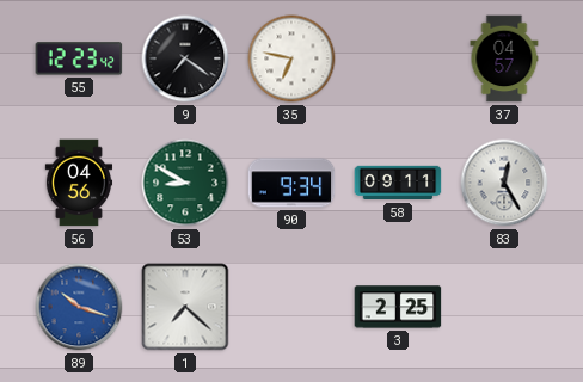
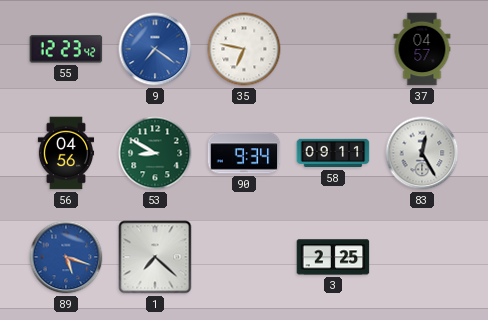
9 dial: black -> blue
89: 10:18 -> 5:18
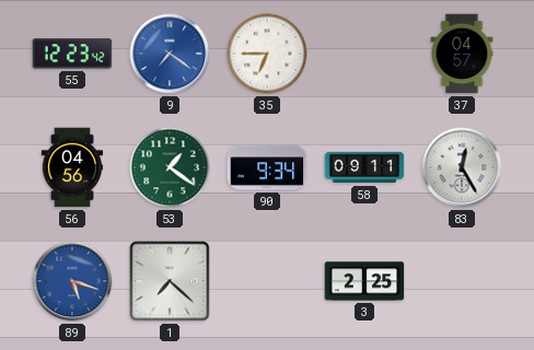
35: 6:47 -> 6:45
53: 8:50 -> 1:21
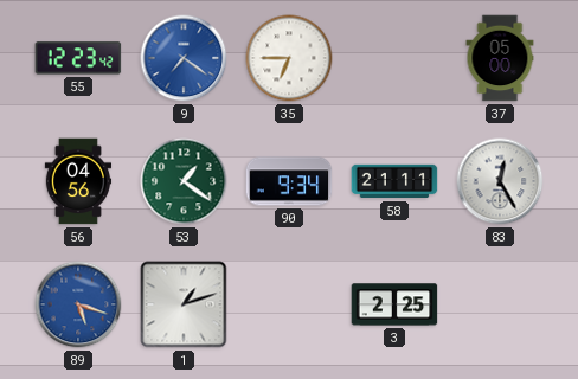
37: 04:57 -> 05:00
58: 09:11 -> 21:11
1: 7:22 -> 1:12
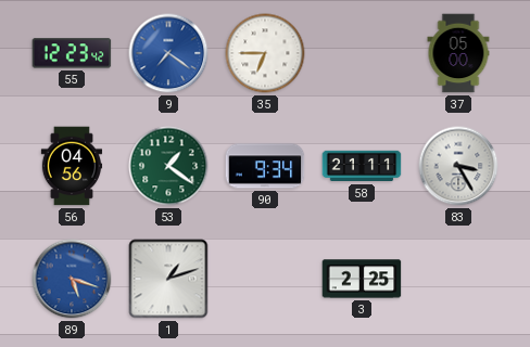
83: 12:25 -> 3:25
